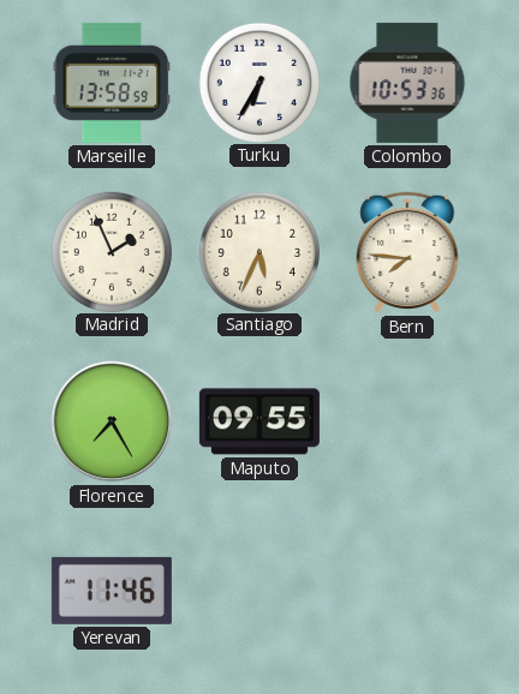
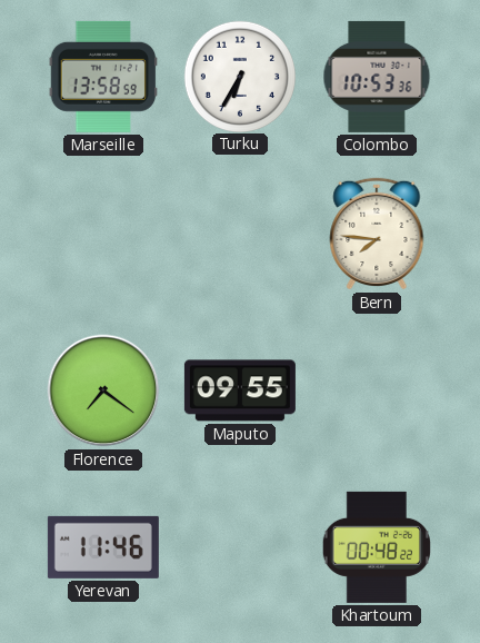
Madrid: 1:56 -> none
Santiago: 5:34 -> none
Florence: 7:25 -> 7:21
Khartoum: none -> 00:48
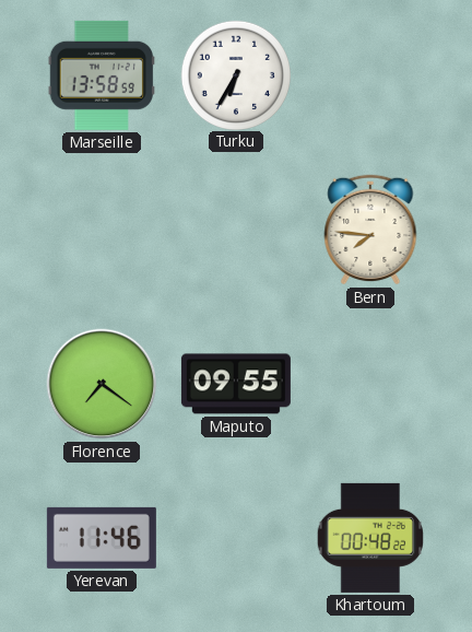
Colombo: 10:53 -> none
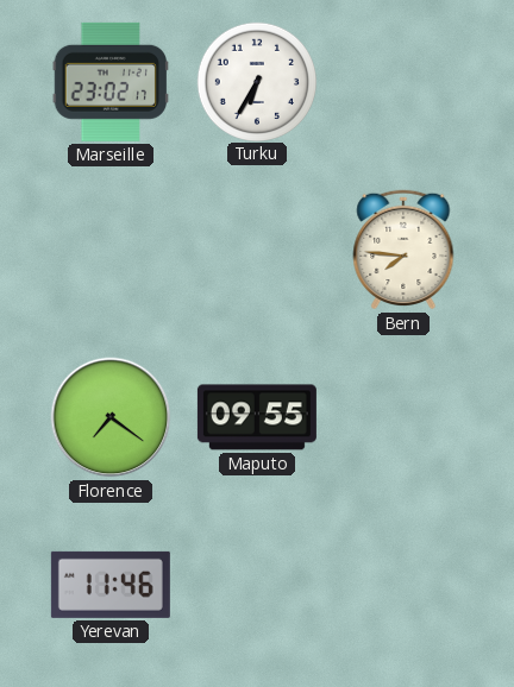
Marseille: 13:58 -> 23:02
Khartoum: 00:48 -> none
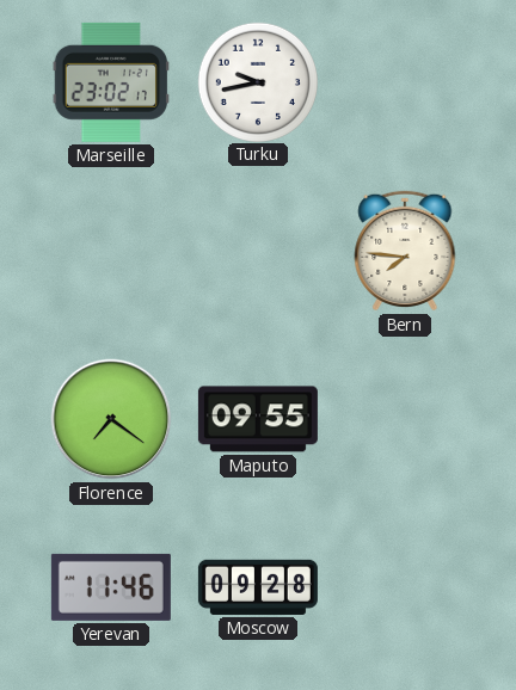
Turku: 6:35 -> 9:43
Moscow: none -> 09:28
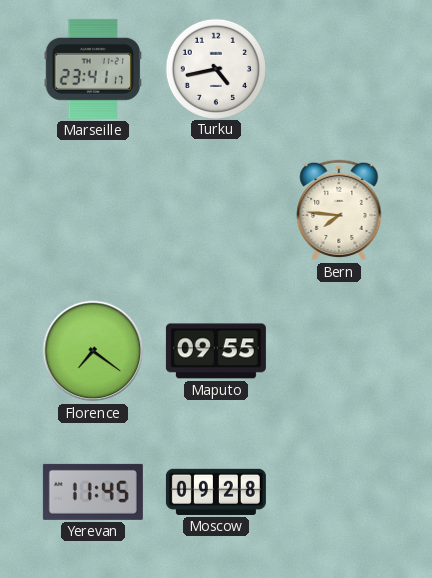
Marseille: 23:02 -> 23:41
Turku: 9:43 -> 4:43
Yerevan: 11:46 -> 11:45
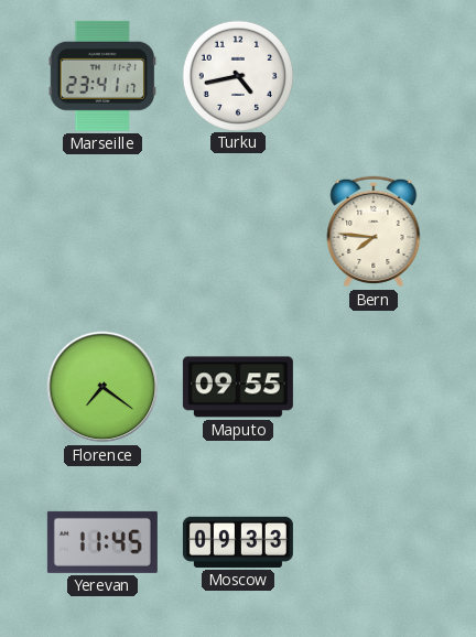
Moscow: 09:28 -> 09:33
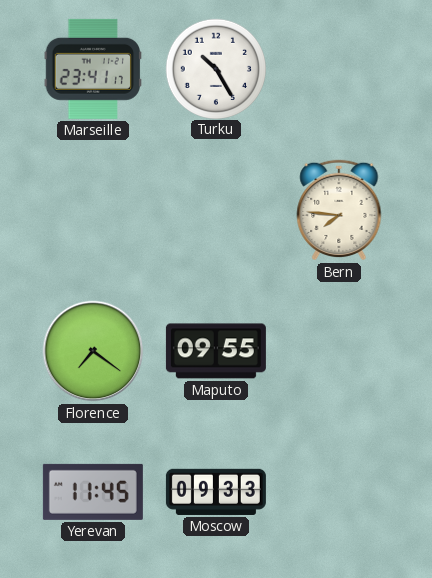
Turku: 4:43 -> 10:25
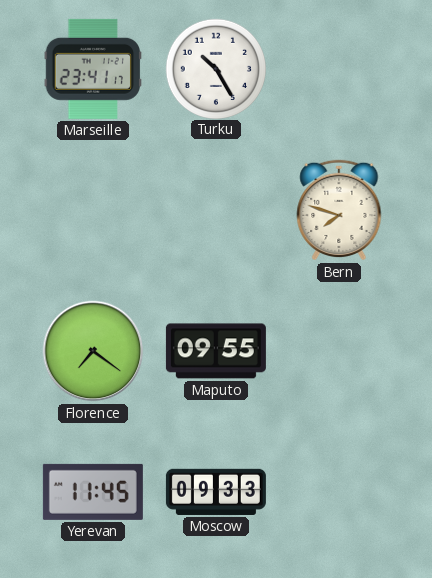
Bern: 7:46 -> 7:48
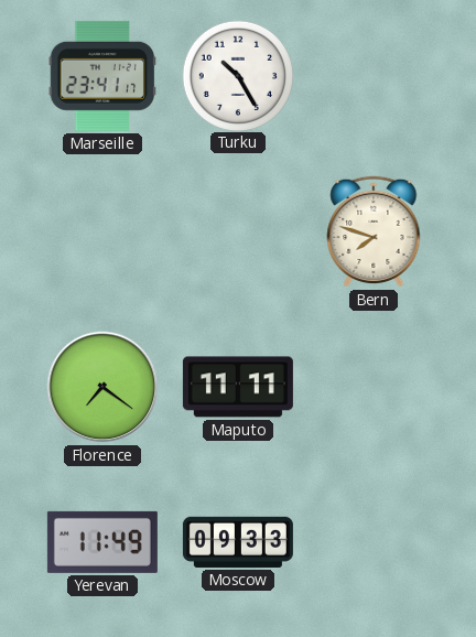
Maputo: 09:55 -> 11:11
Yerevan: 11:45 -> 11:49
